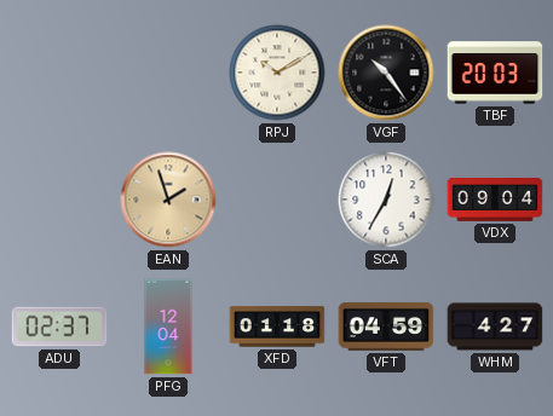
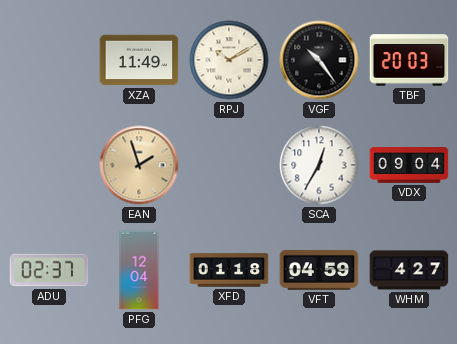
XZA: none -> 11:49
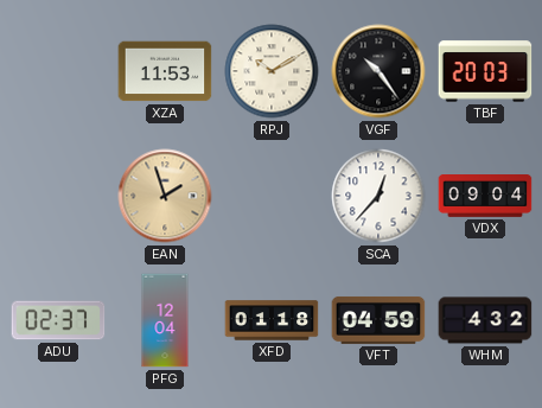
XZA: 11:49 -> 11:53
SCA: 12:35 -> 12:37
WHM: 4:27 -> 4:32
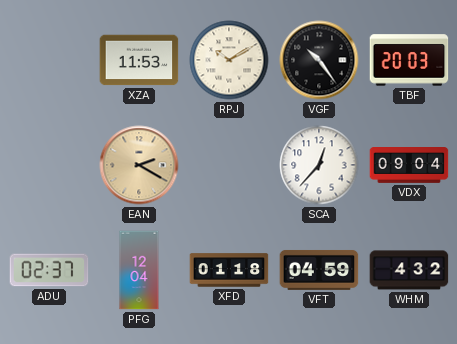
EAN: 1:57 -> 2:20
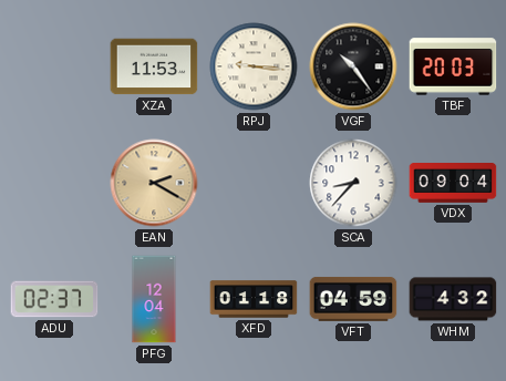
RPJ: 10:10 -> 9:16
SCA: 12:37 -> 8:37
